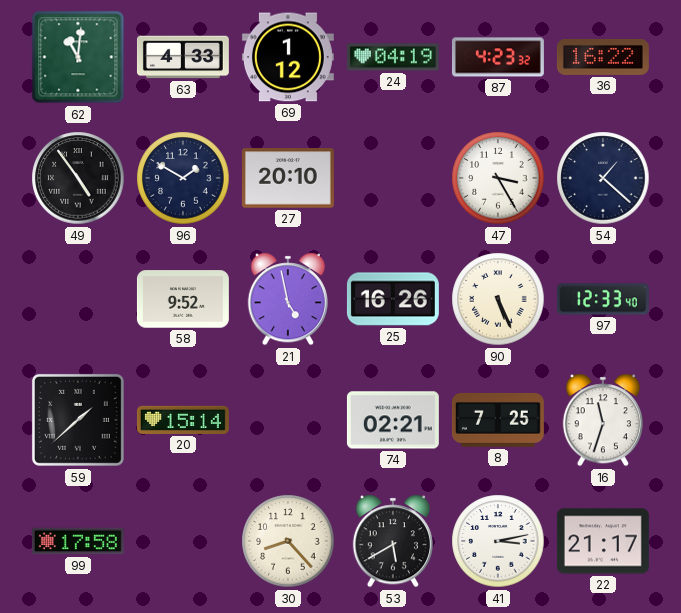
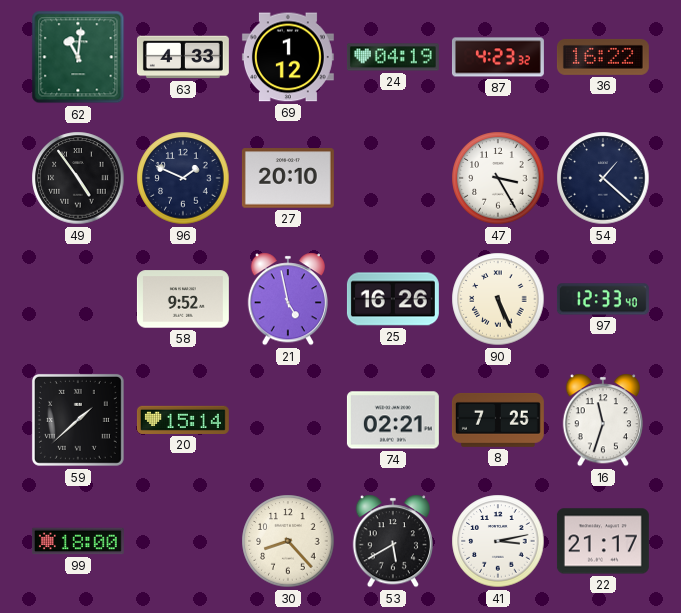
96: 1:50 -> 1:49
99: 17:58 -> 18:00
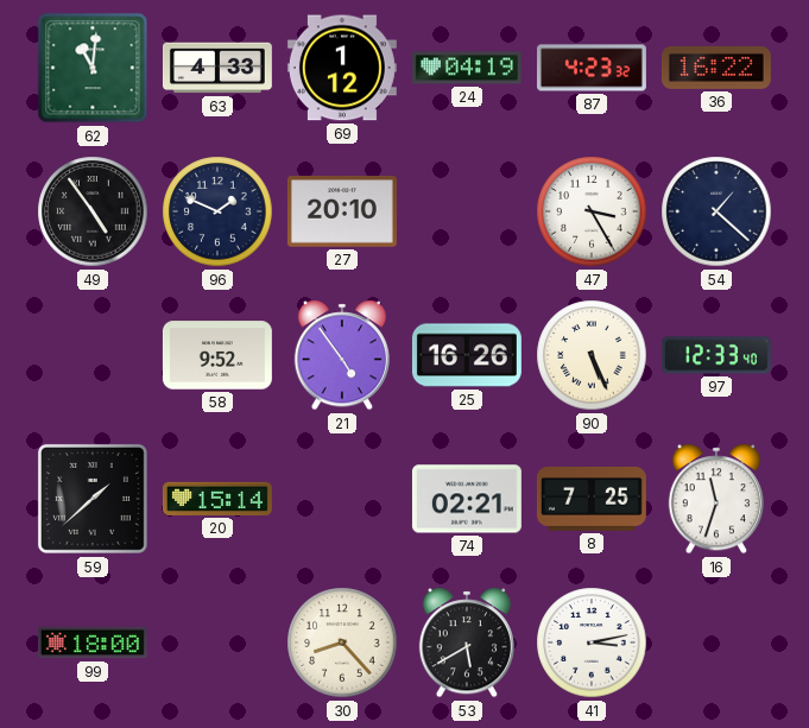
21: 4:58 -> 4:54
22: 21:17 -> none
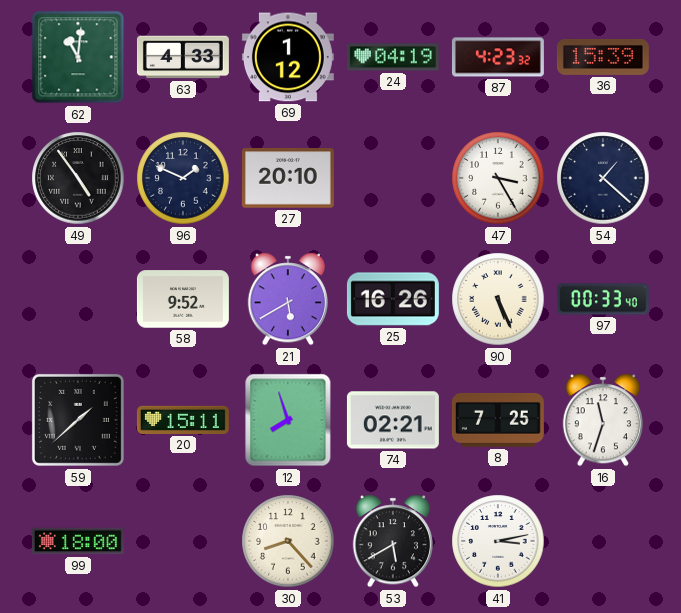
36: 16:22 -> 15:39
21: 4:54 -> 5:40
97: 12:33 -> 00:33
20: 15:14 -> 15:11
12: none -> 7:57
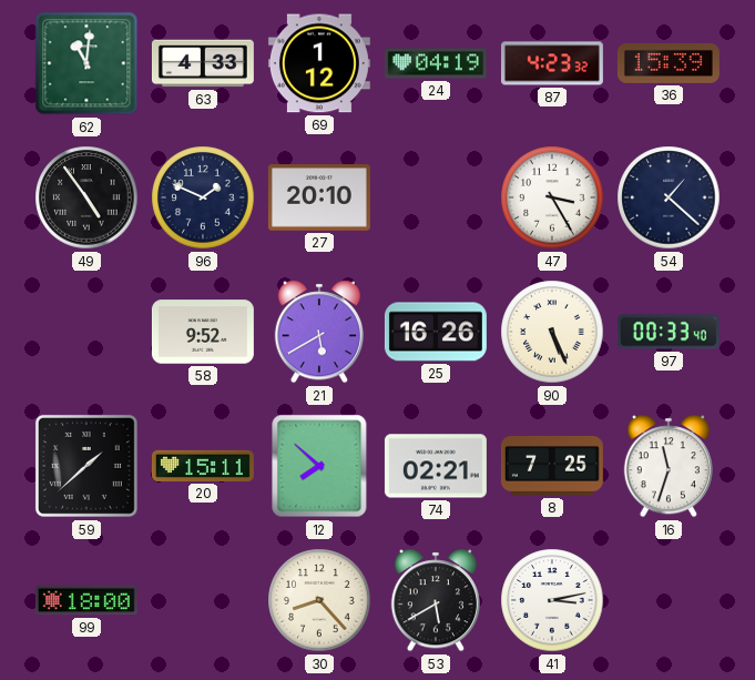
12: 7:57 -> 7:52
